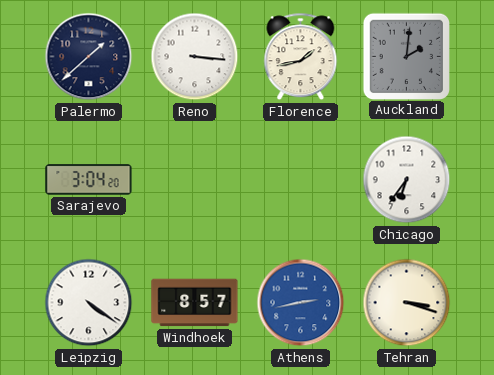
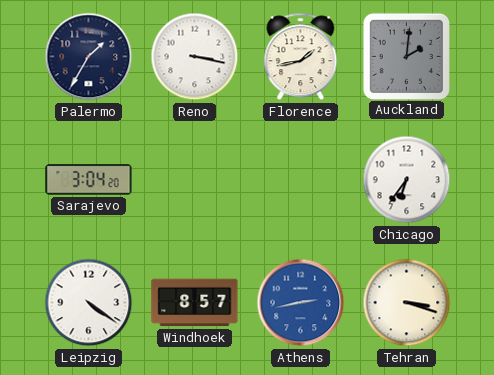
Palermo: 1:38 -> 1:35
Reno: 3:16 -> 3:17
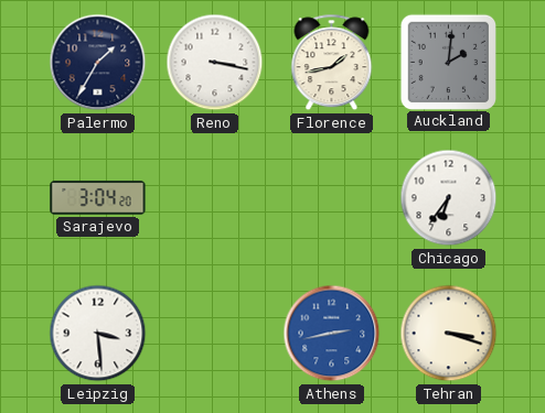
Leipzig: 4:21 -> 3:29
Windhoek: 8:57 -> none
